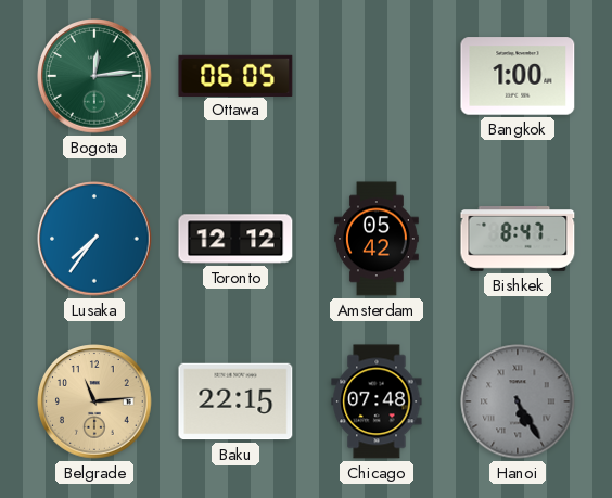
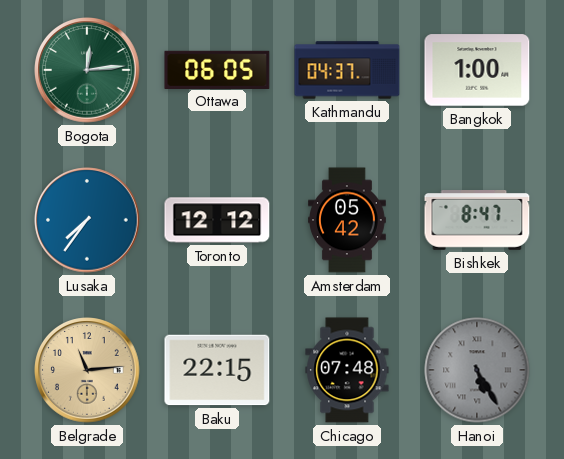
Kathmandu: none -> 04:37
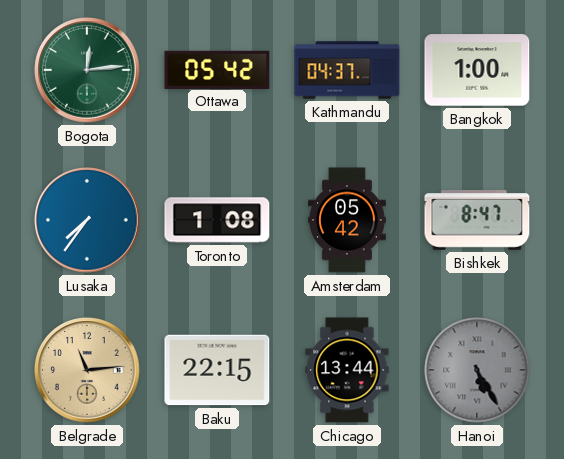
Ottawa: 06:05 -> 05:42
Toronto: 12:12 -> 1:08
Chicago: 07:48 -> 13:44
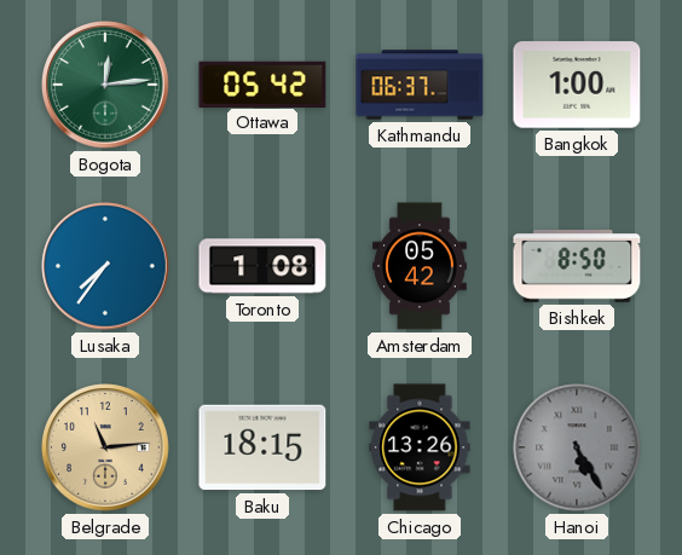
Kathmandu: 04:37 -> 06:37
Bishkek: 8:47 -> 8:50
Baku: 22:15 -> 18:15
Chicago: 13:44 -> 13:26
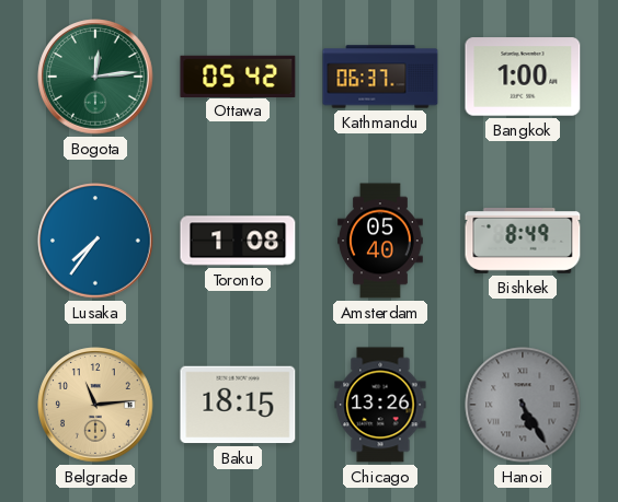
Amsterdam: 05:42 -> 05:40
Bishkek: 8:50 -> 8:49
